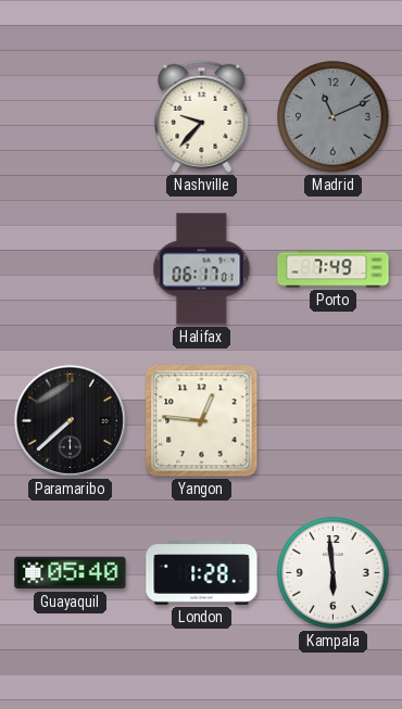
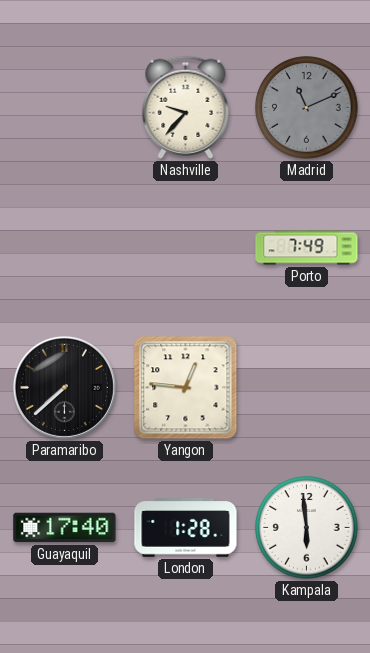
Halifax: 06:17 -> none
Guayaquil: 05:40 -> 17:40
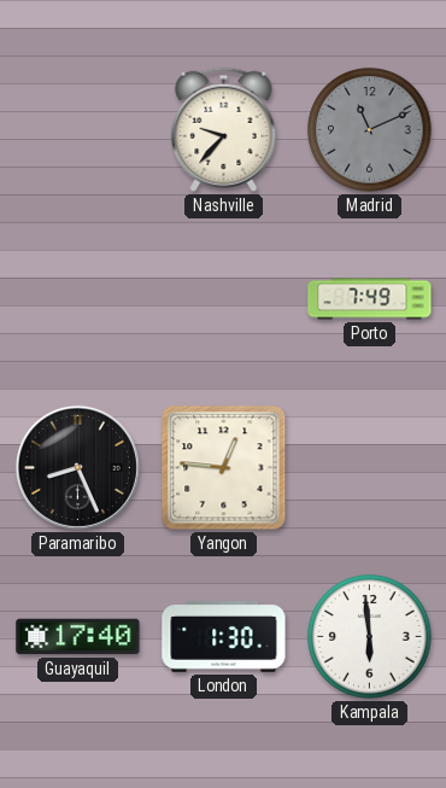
Paramaribo: 7:38 -> 8:26
London: 1:28 -> 1:30
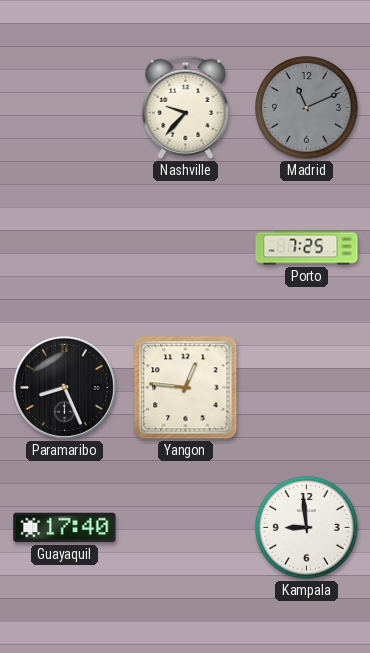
Porto: 7:49 -> 7:25
London: 1:30 -> none
Kampala: 5:59 -> 8:59
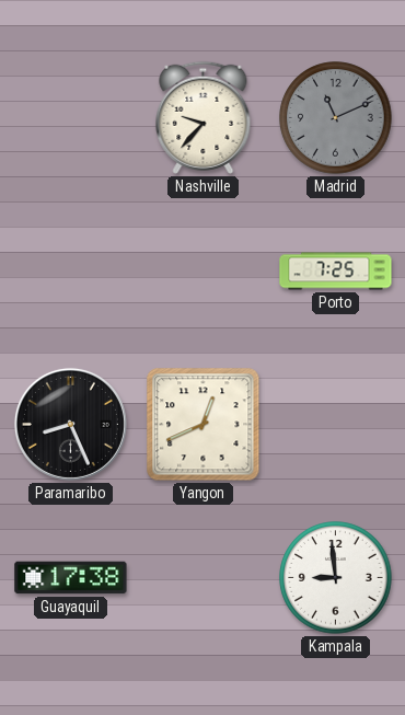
Yangon: 12:46 -> 12:41
Guayaquil: 17:40 -> 17:38
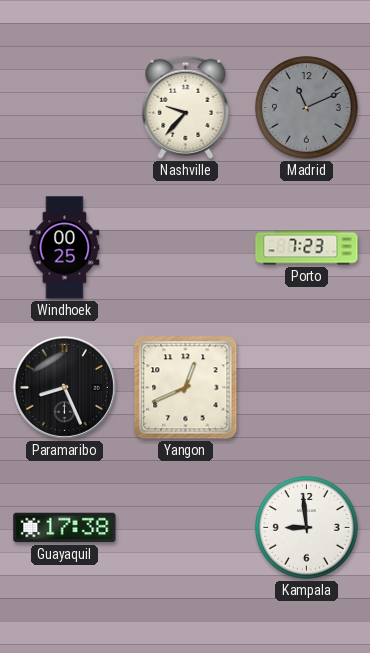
Windhoek: none -> 00:25
Porto: 7:25 -> 7:23
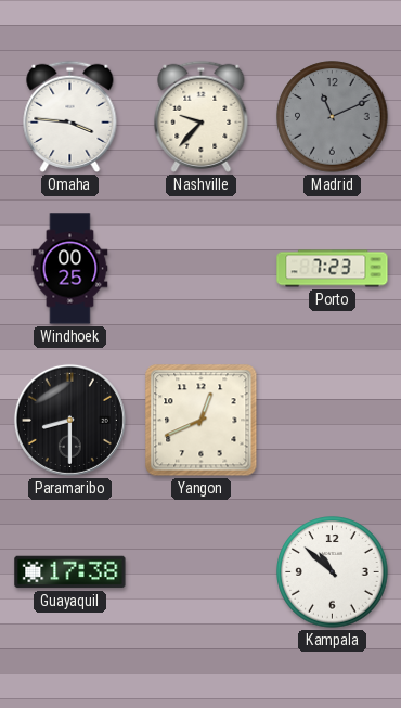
Omaha: none -> 3:46
Paramaribo: 8:26 -> 8:30
Kampala: 8:59 -> 10:52
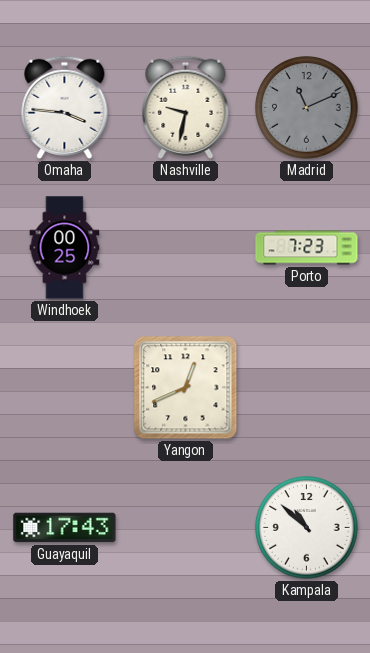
Nashville: 9:37 -> 9:32
Paramaribo: 8:30 -> none
Guayaquil: 17:38 -> 17:43
